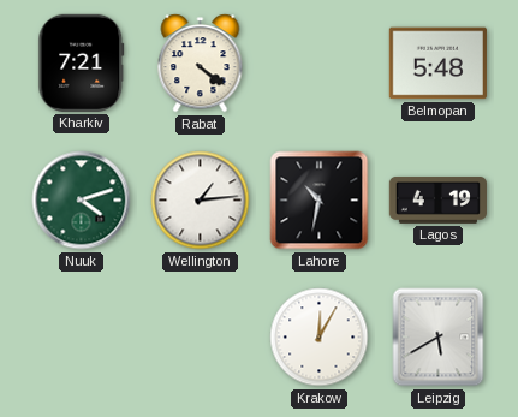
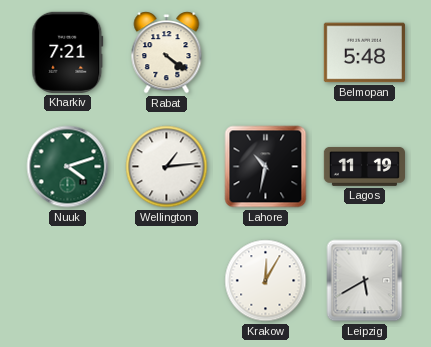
Lagos: 4:19 -> 11:19
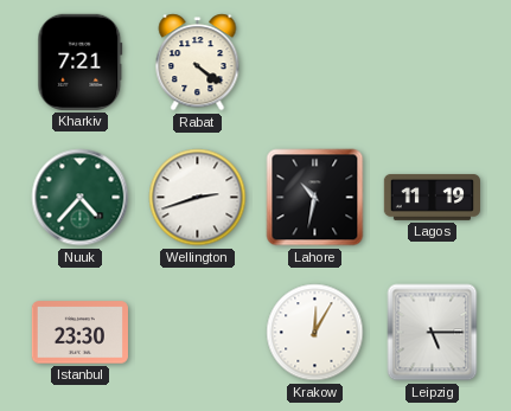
Belmopan: 5:48 -> none
Nuuk: 4:12 -> 4:37
Wellington: 1:14 -> 2:42
Istanbul: none -> 23:30
Leipzig: 5:40 -> 5:15
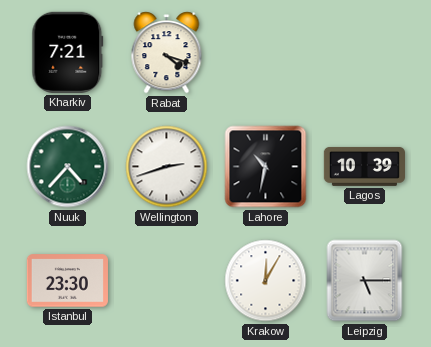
Rabat: 4:21 -> 4:18
Lagos: 11:19 -> 10:39
